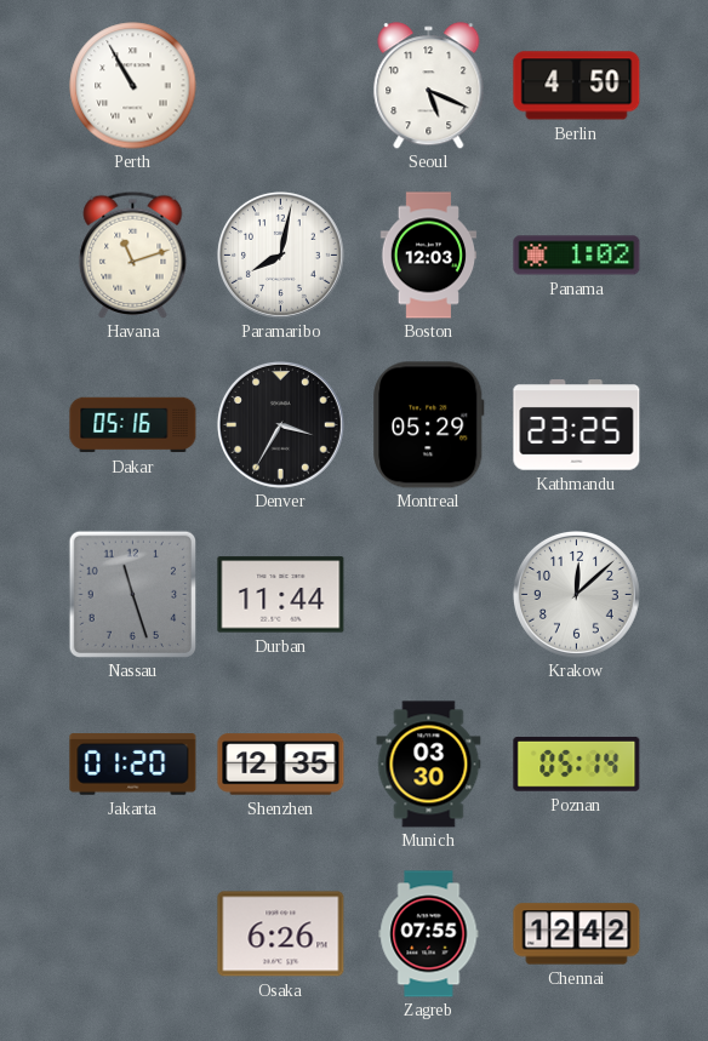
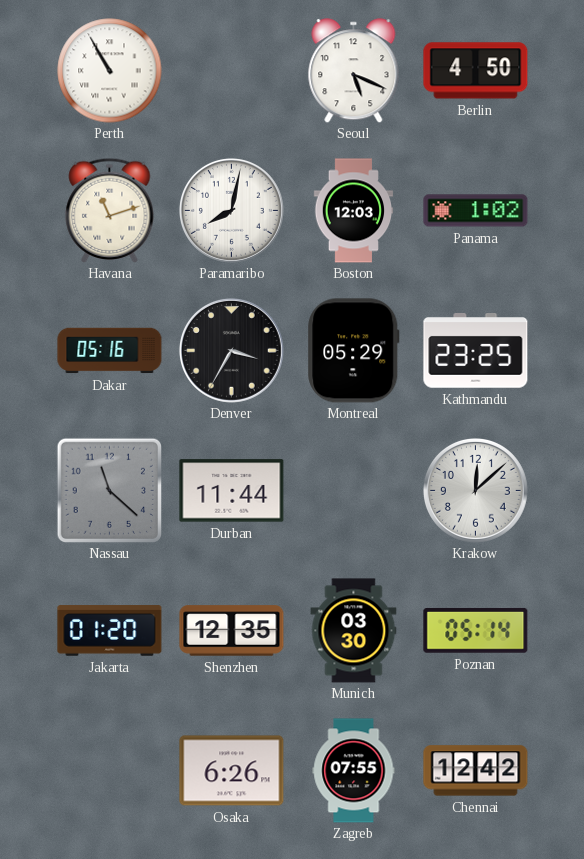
Nassau: 11:27 -> 11:22
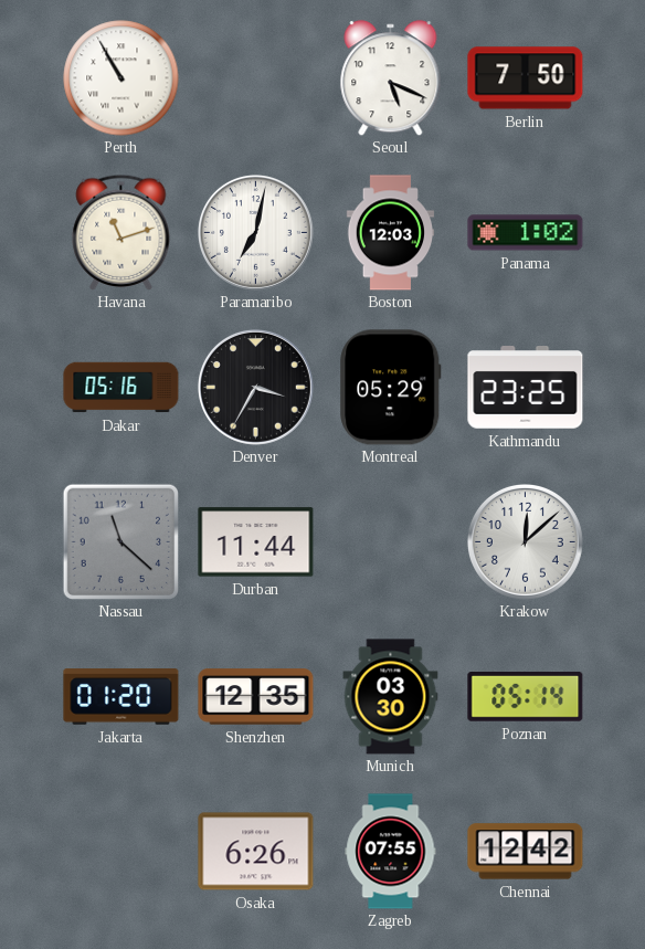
Berlin: 4:50 -> 7:50
Paramaribo: 8:02 -> 7:02
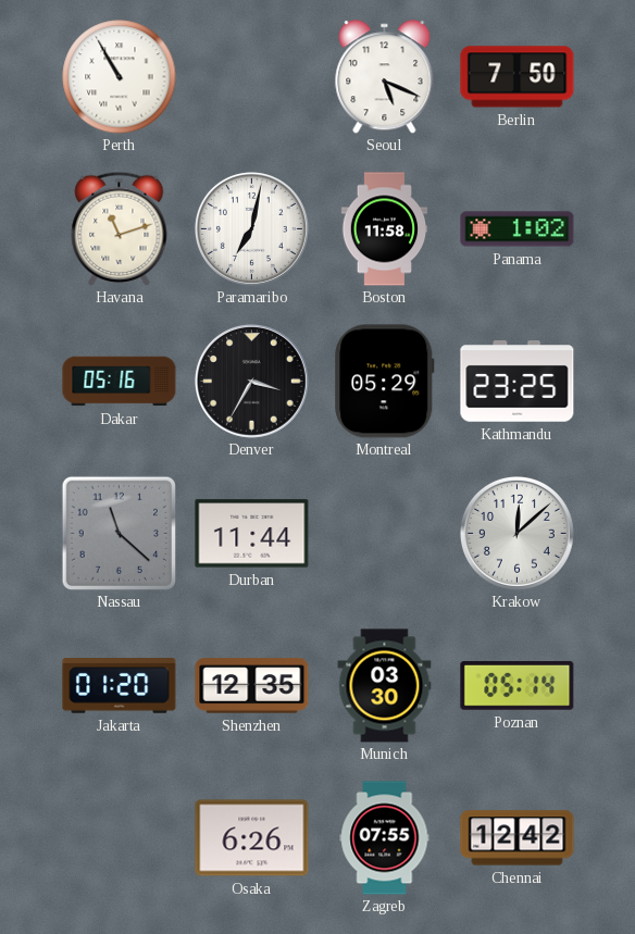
Boston: 12:03 -> 11:58
